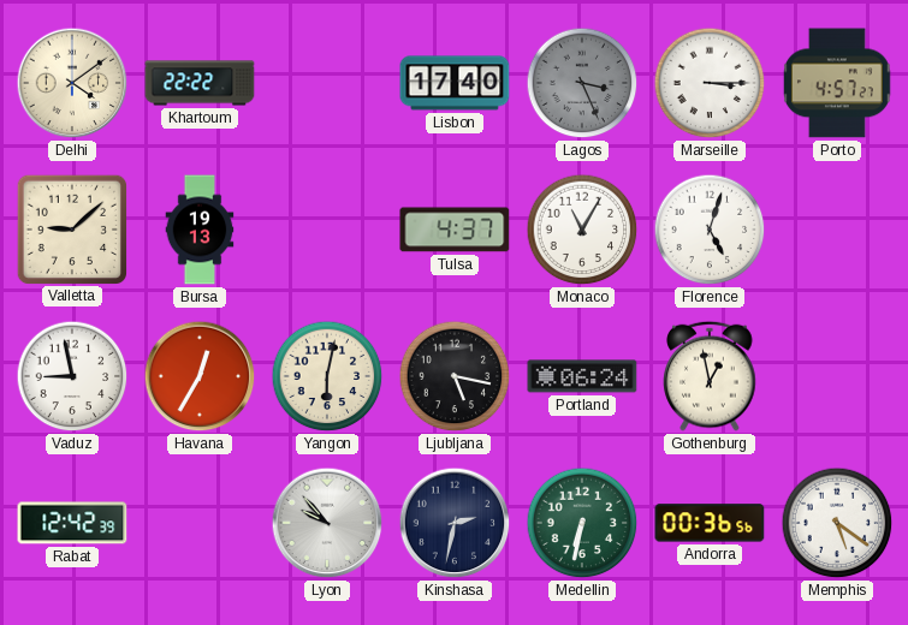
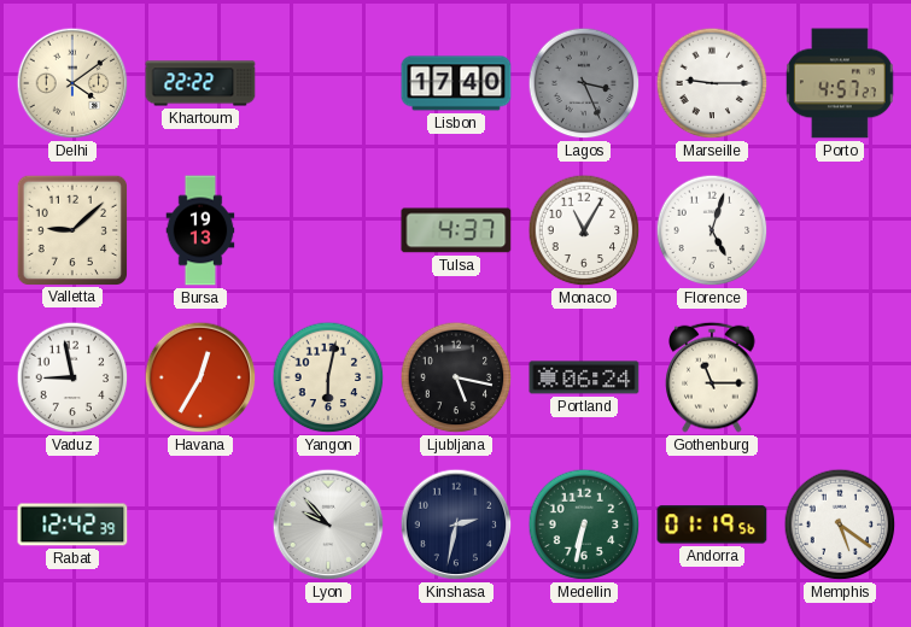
Marseille: 3:15 -> 9:15
Gothenburg: 12:58 -> 11:15
Andorra: 00:36 -> 01:19
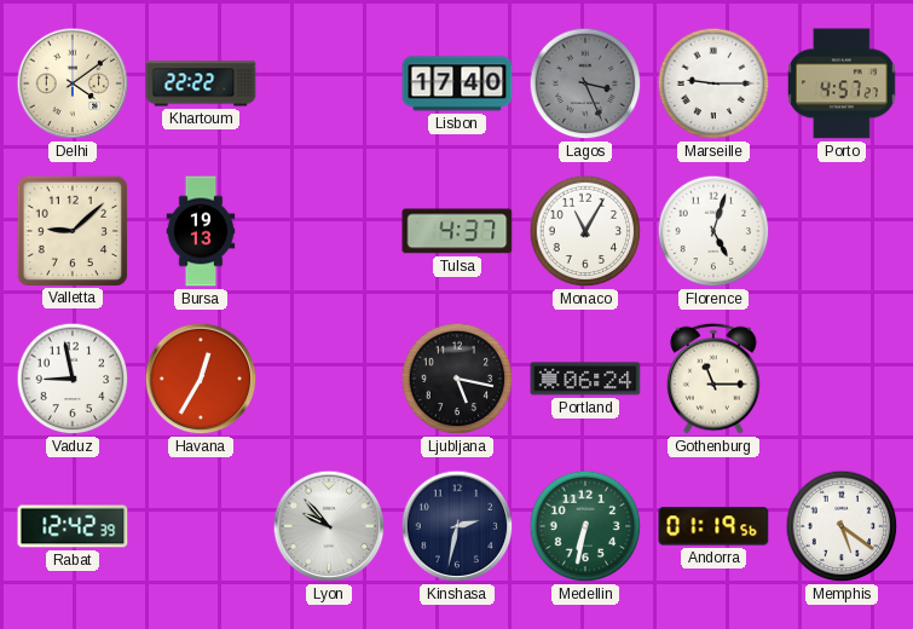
Yangon: 6:02 -> none
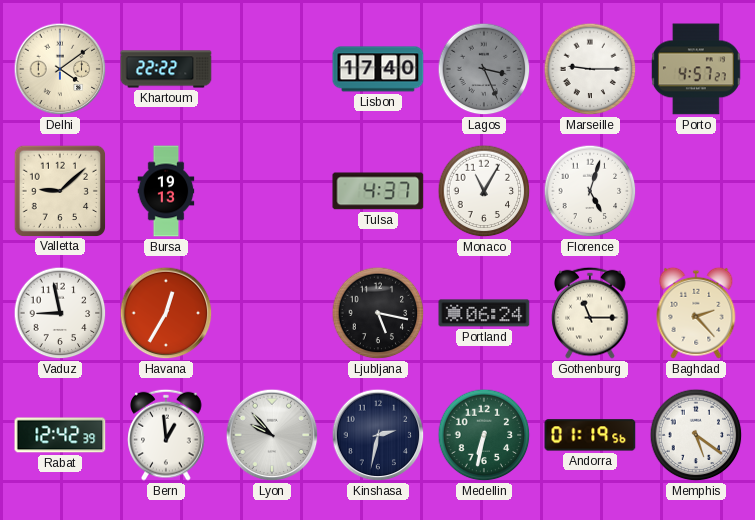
Baghdad: none -> 2:23
Bern: none -> 12:59
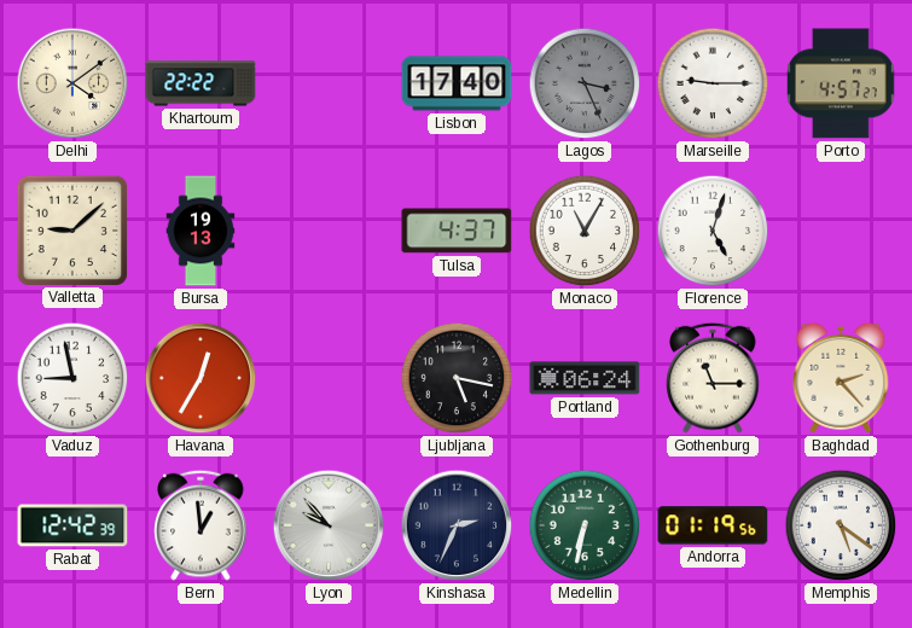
Kinshasa: 2:32 -> 2:34
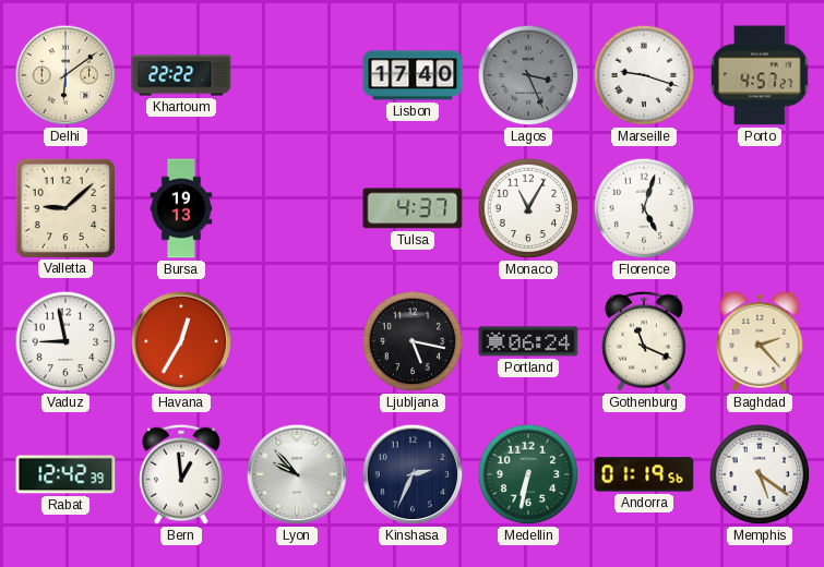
Delhi: 4:09 -> 6:09
Marseille: 9:15 -> 9:18
Gothenburg: 11:15 -> 11:19
